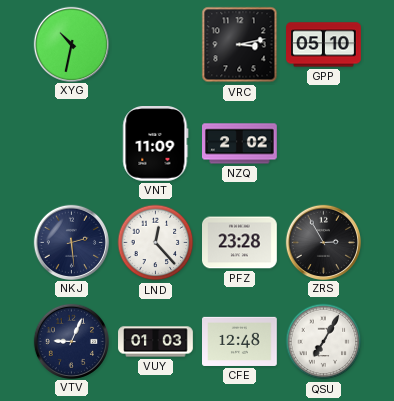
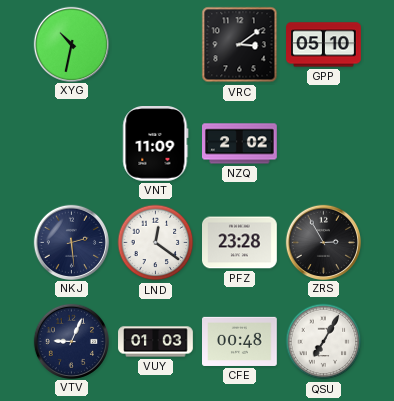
VRC: 3:13 -> 3:09
LND: 12:23 -> 12:21
CFE: 12:48 -> 00:48
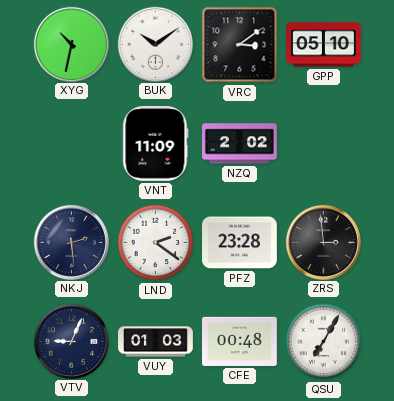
BUK: none -> 10:09
LND: 12:21 -> 2:21
ZRS: 2:55 -> 2:59
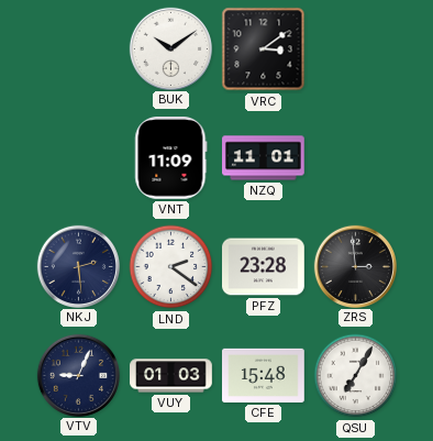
XYG: 10:32 -> none
GPP: 05:10 -> none
NZQ: 2:02 -> 11:01
CFE: 00:48 -> 15:48
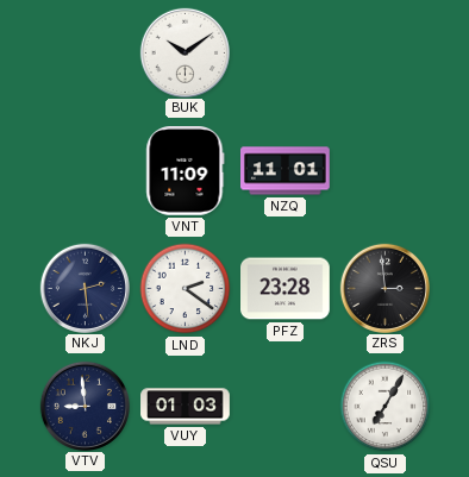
VRC: 3:09 -> none
VTV: 9:04 -> 8:59
CFE: 15:48 -> none
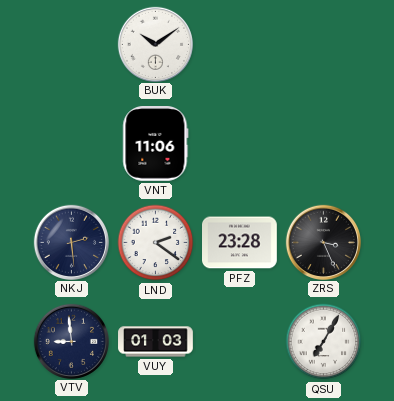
VNT: 11:09 -> 11:06
NZQ: 11:01 -> none
ZRS: 2:59 -> 3:26
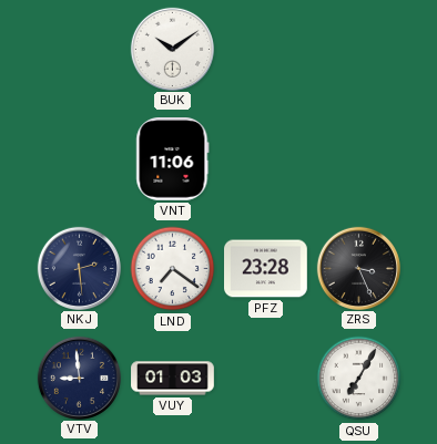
LND: 2:21 -> 7:21
